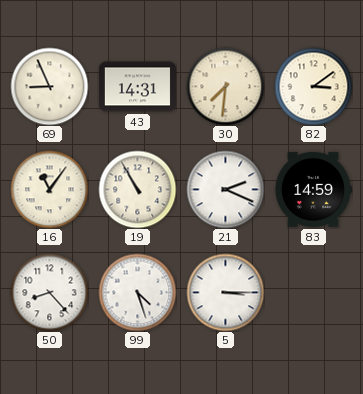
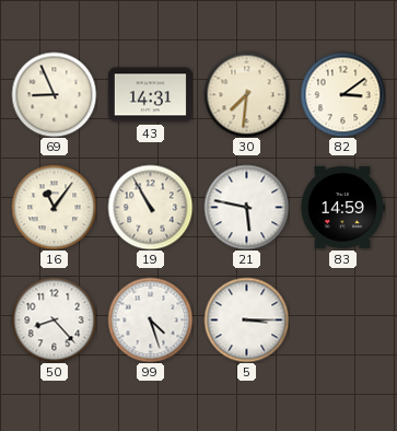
21: 2:19 -> 5:47
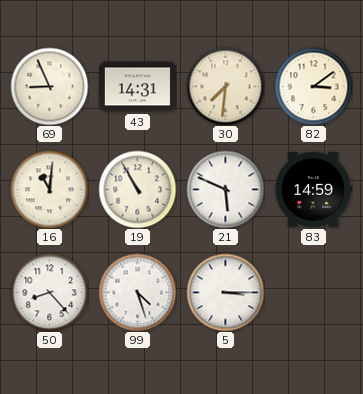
16: 11:06 -> 11:01
21: 5:47 -> 5:49
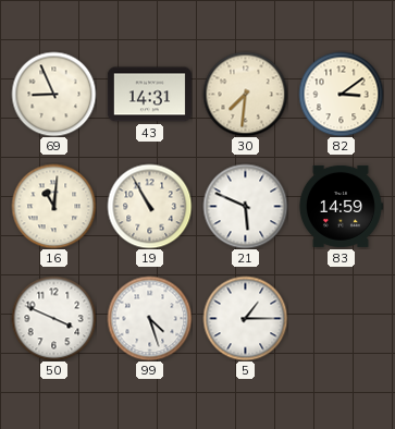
50: 8:23 -> 3:49
5: 3:15 -> 1:15
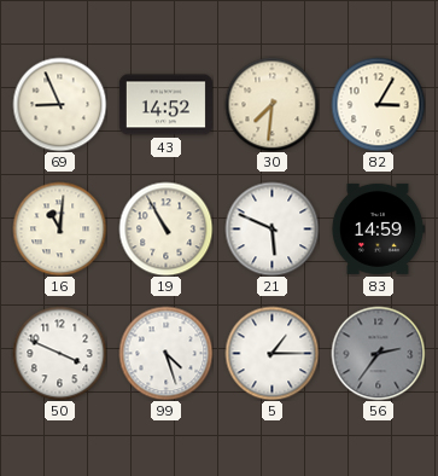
43: 14:31 -> 14:52
82: 3:09 -> 3:05
56: none -> 2:36
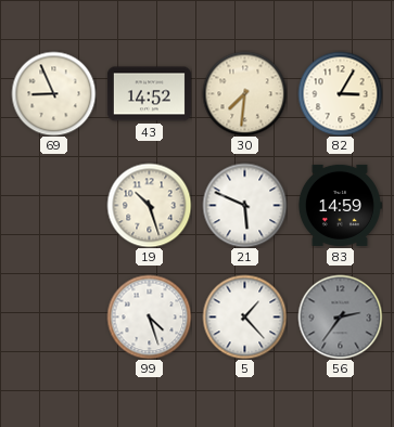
16: 11:01 -> none
19: 10:55 -> 10:27
50: 3:49 -> none
5: 1:15 -> 1:23
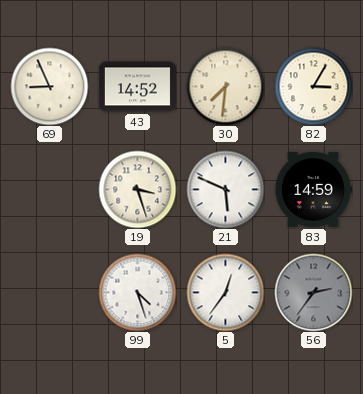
19: 10:27 -> 3:27
5: 1:23 -> 12:36
